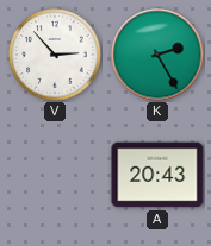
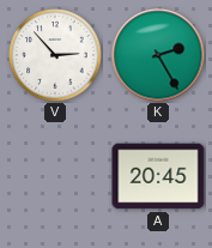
A: 20:43 -> 20:45
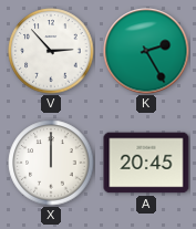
X: none -> 12:00
